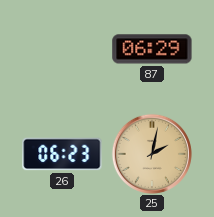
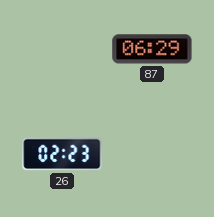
26: 06:23 -> 02:23
25: 2:02 -> none
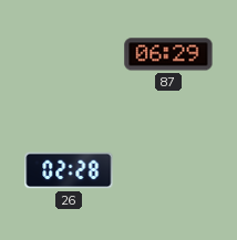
26: 02:23 -> 02:28
